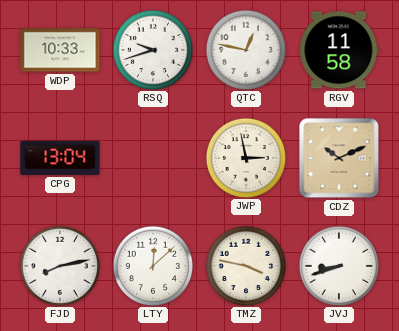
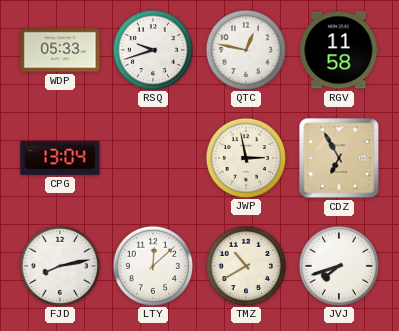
WDP: 10:33 -> 05:33
CDZ: 10:11 -> 6:55
TMZ: 3:47 -> 10:40
JVJ: 8:42 -> 7:42
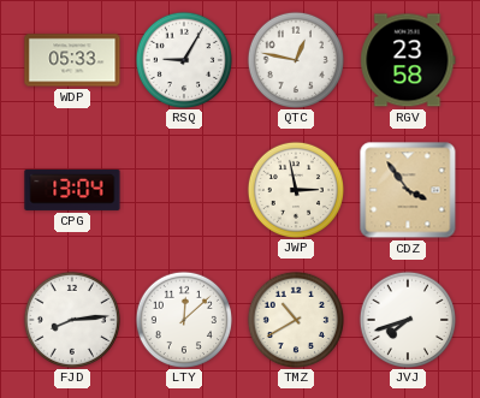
RSQ: 9:42 -> 9:05
RGV: 11:58 -> 23:58
CDZ: 6:55 -> 3:54
FJD: 8:13 -> 8:14
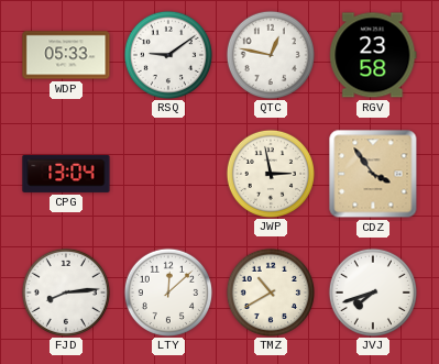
RSQ: 9:05 -> 9:09
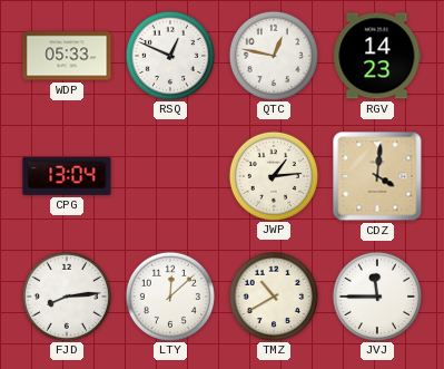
RSQ: 9:09 -> 12:49
RGV: 23:58 -> 14:23
JWP: 2:58 -> 1:14
CDZ: 3:54 -> 4:01
JVJ: 7:42 -> 11:45
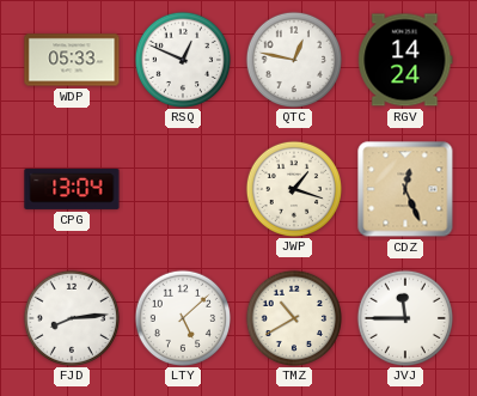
RGV: 14:23 -> 14:24
JWP: 1:14 -> 1:18
CDZ: 4:01 -> 12:26
LTY: 12:08 -> 5:08
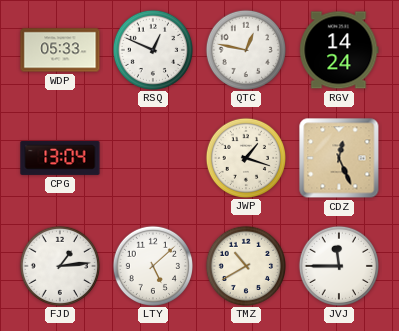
FJD: 8:14 -> 1:14
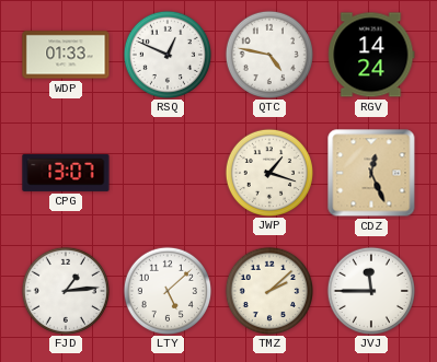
WDP: 05:33 -> 01:33
QTC: 12:47 -> 4:47
CPG: 13:04 -> 13:07
TMZ: 10:40 -> 2:08
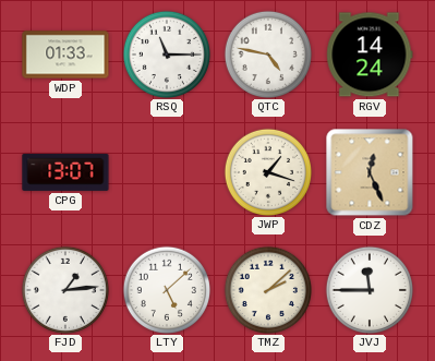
RSQ: 12:49 -> 11:15
